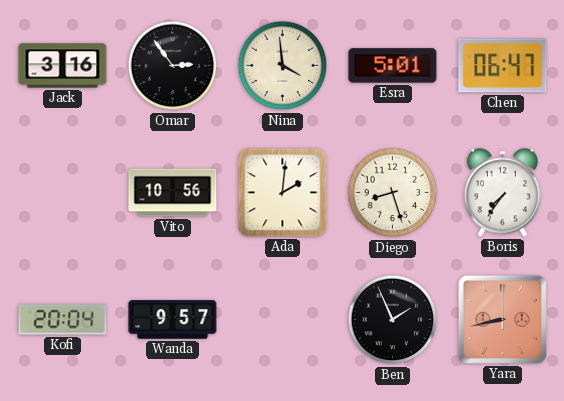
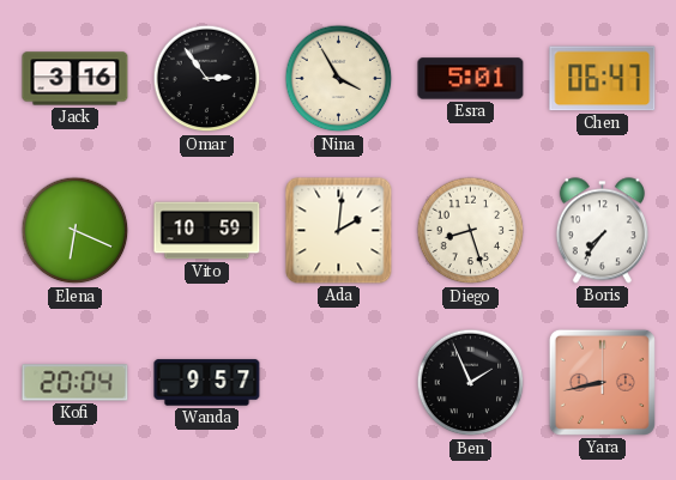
Nina: 3:59 -> 3:55
Elena: none -> 6:19
Vito: 10:56 -> 10:59
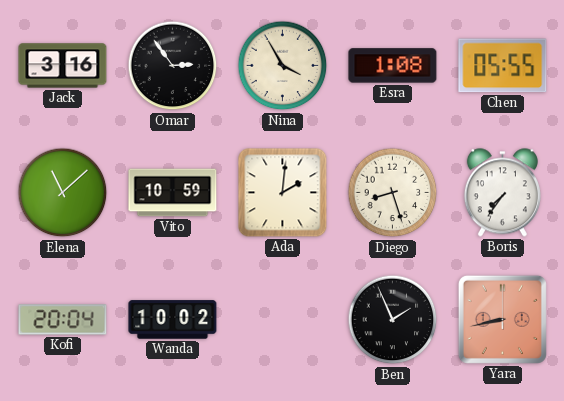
Esra: 5:01 -> 1:08
Chen: 06:47 -> 05:55
Elena: 6:19 -> 11:08
Wanda: 9:57 -> 10:02
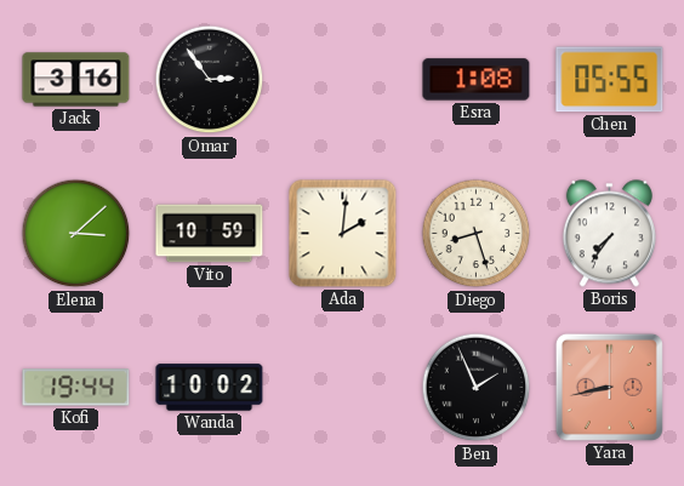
Nina: 3:55 -> none
Elena: 11:08 -> 3:08
Kofi: 20:04 -> 19:44
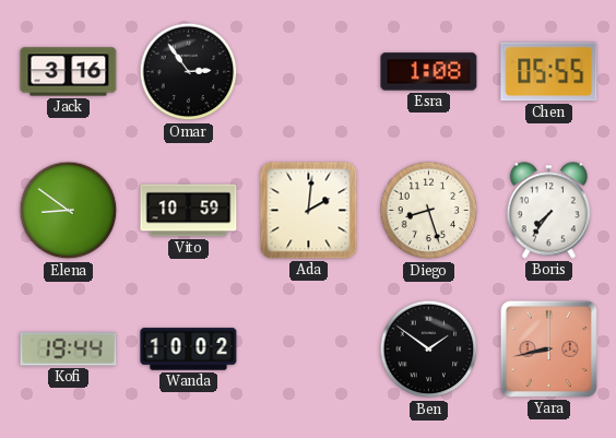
Elena: 3:08 -> 8:51
Ben: 1:56 -> 1:51
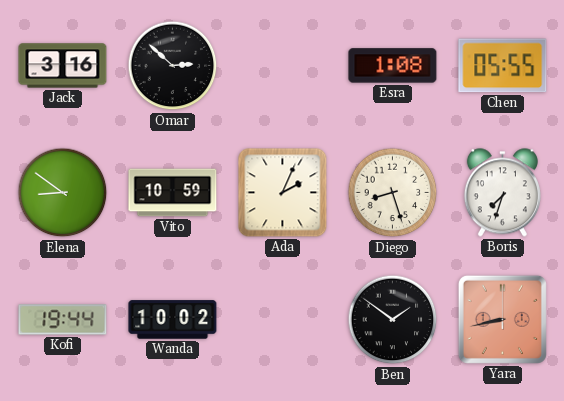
Omar: 2:54 -> 2:52
Ada: 2:01 -> 2:04
Boris: 7:36 -> 7:33
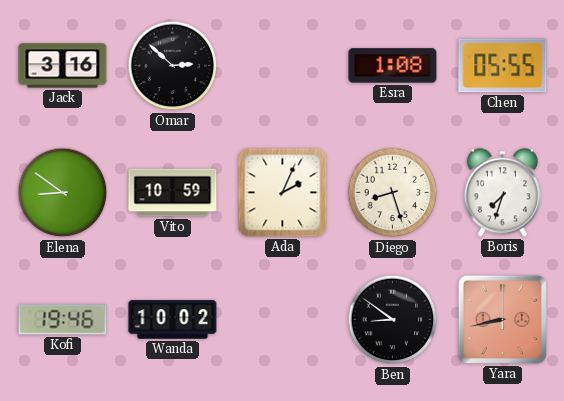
Kofi: 19:44 -> 19:46
Ben: 1:51 -> 8:51
